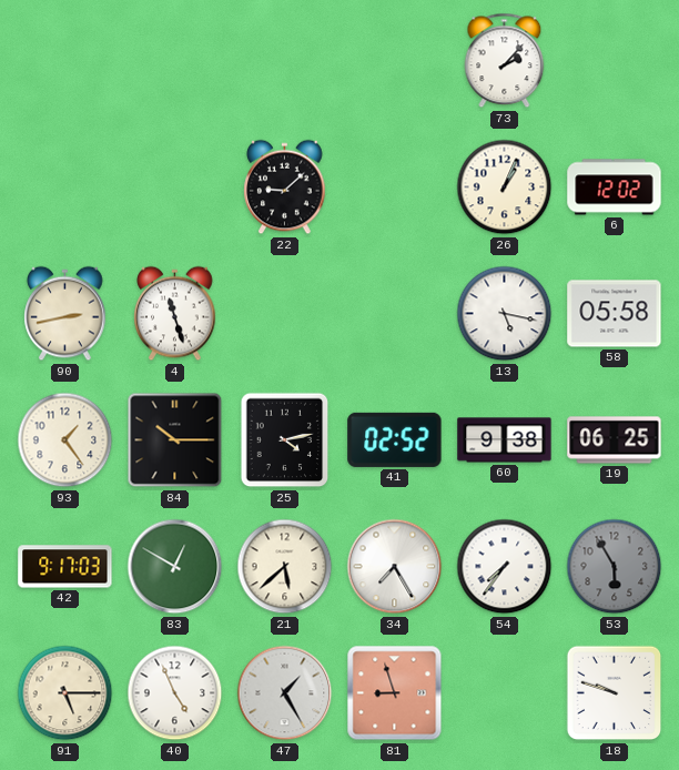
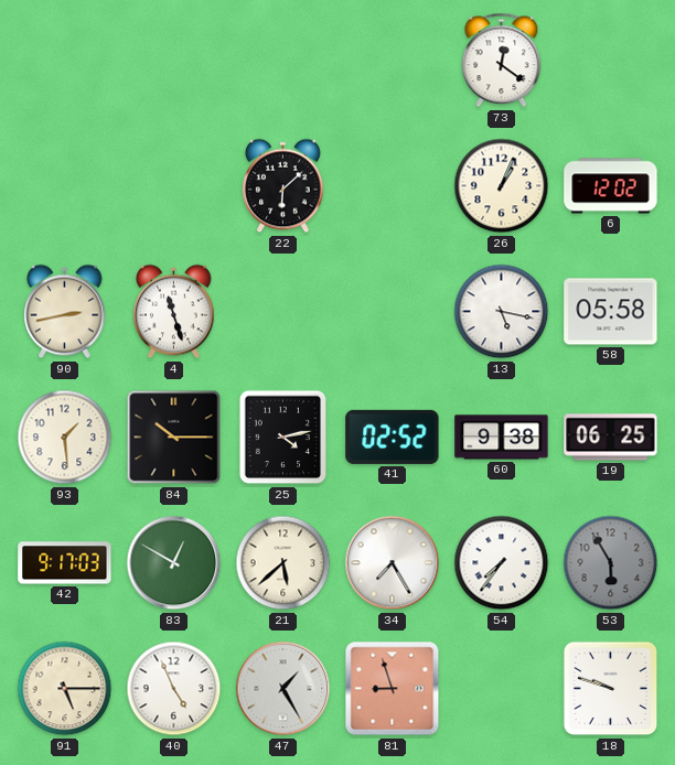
73: 2:07 -> 12:21
22: 9:08 -> 6:08
93: 1:24 -> 1:29
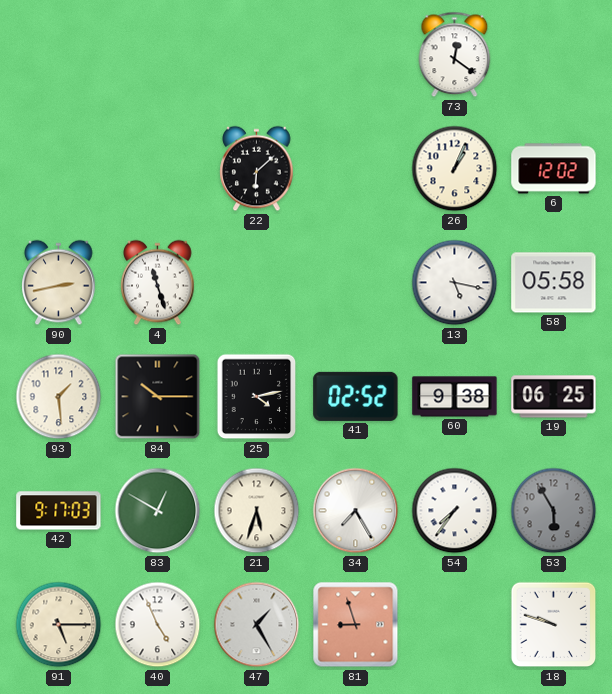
21: 5:38 -> 5:33
